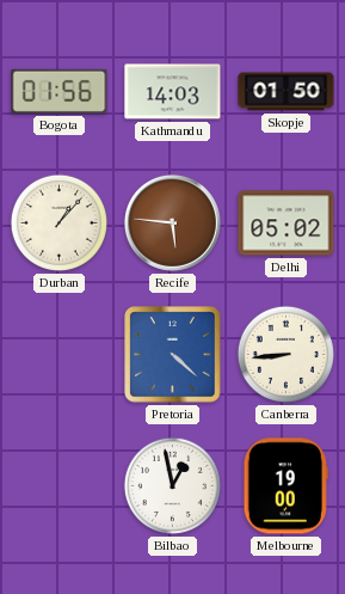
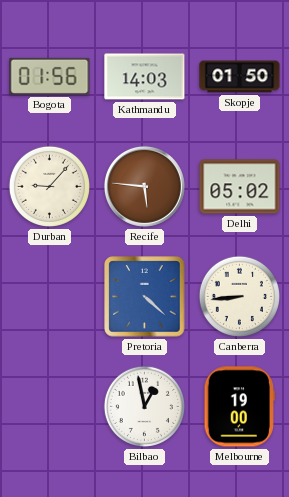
Durban: 1:07 -> 9:07
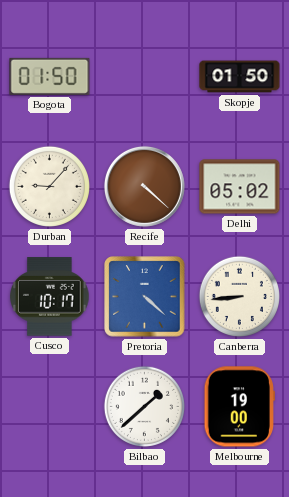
Bogota: 01:56 -> 01:50
Kathmandu: 14:03 -> none
Recife: 5:46 -> 4:22
Cusco: none -> 10:17
Bilbao: 12:58 -> 1:38
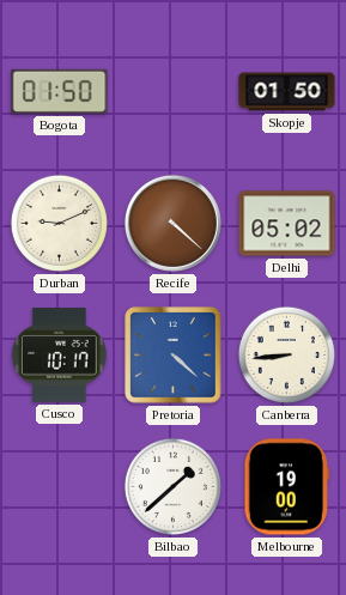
Durban: 9:07 -> 9:11
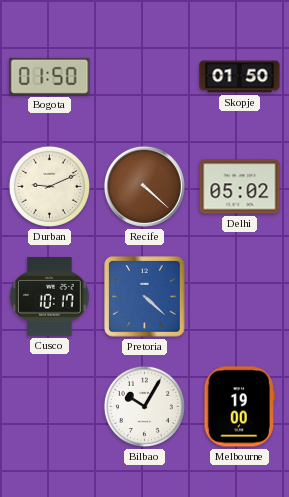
Canberra: 8:44 -> none
Bilbao: 1:38 -> 10:05
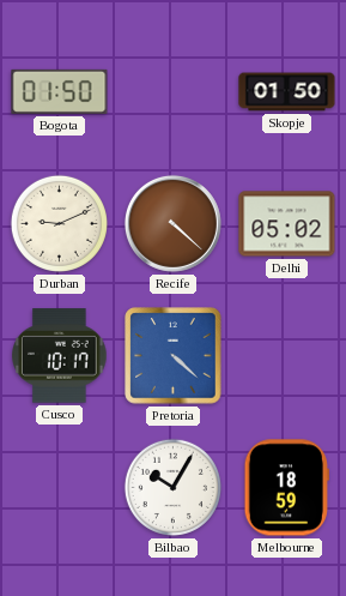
Melbourne: 19:00 -> 18:59
